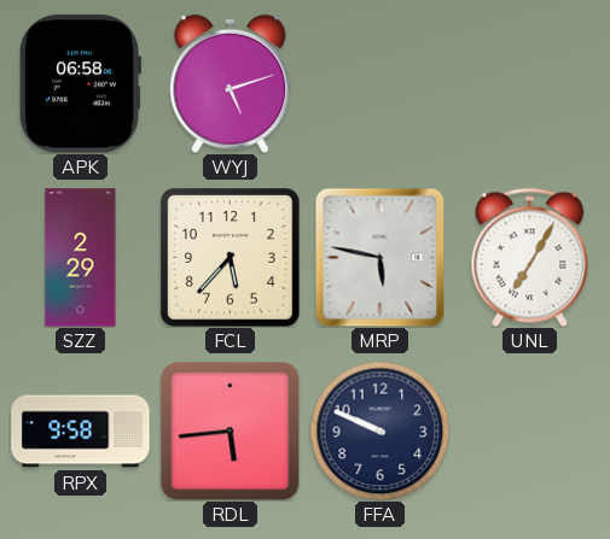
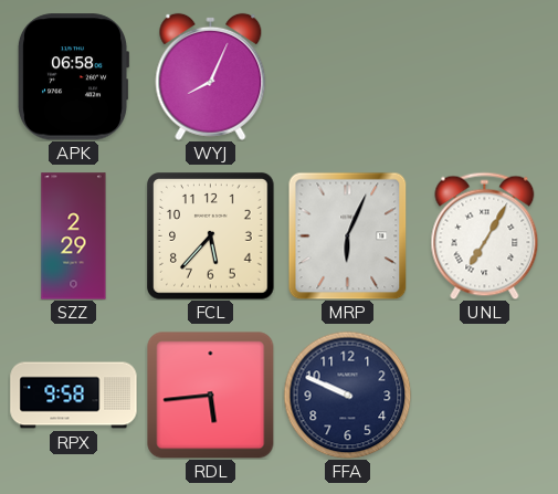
WYJ: 5:12 -> 8:04
MRP: 5:47 -> 6:04
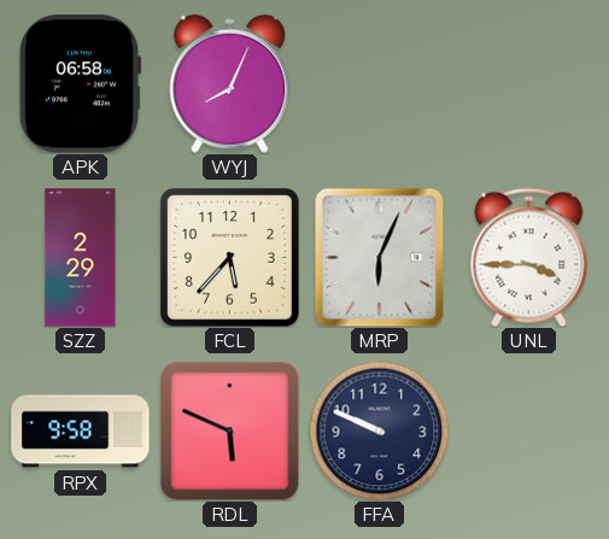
UNL: 7:05 -> 3:45
RDL: 5:44 -> 5:49
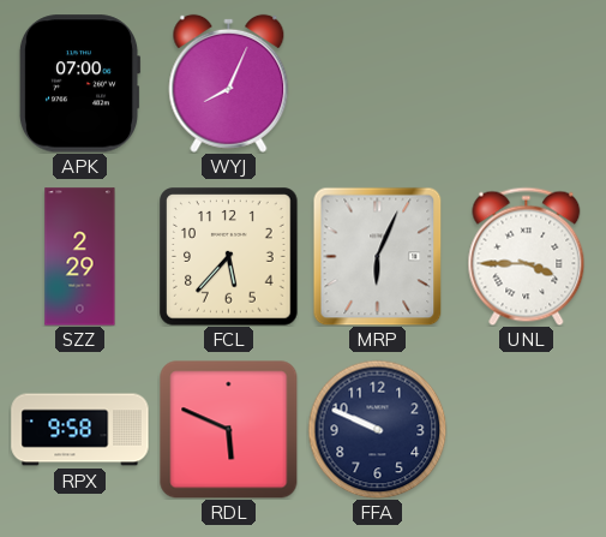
APK: 06:58 -> 07:00
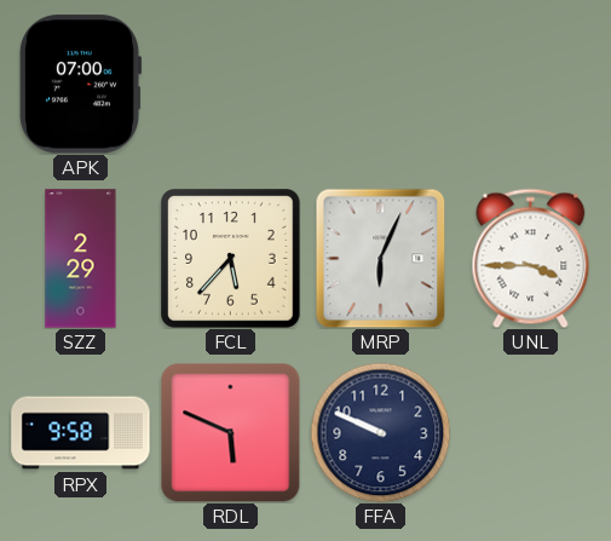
WYJ: 8:04 -> none
